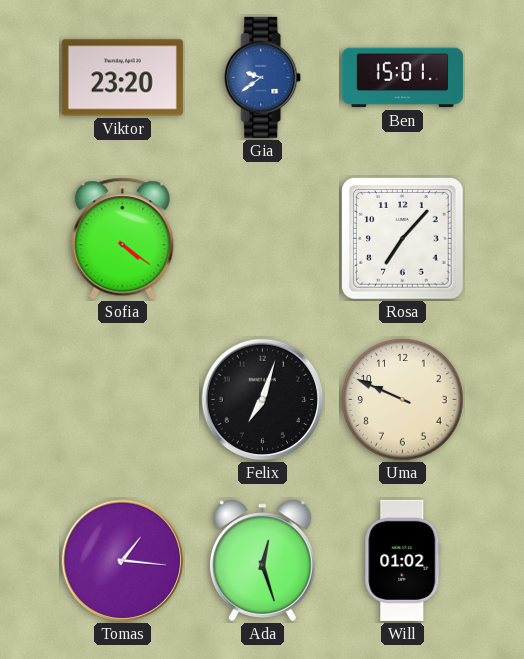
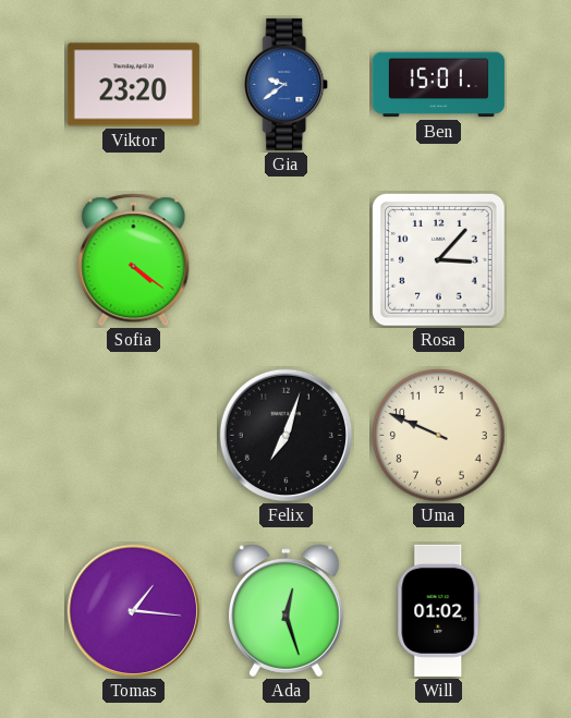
Rosa: 7:07 -> 3:07
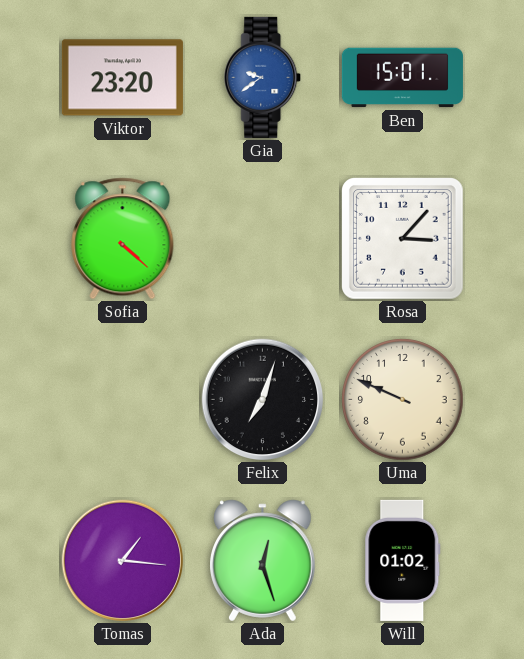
Sofia: 4:21 -> 4:22
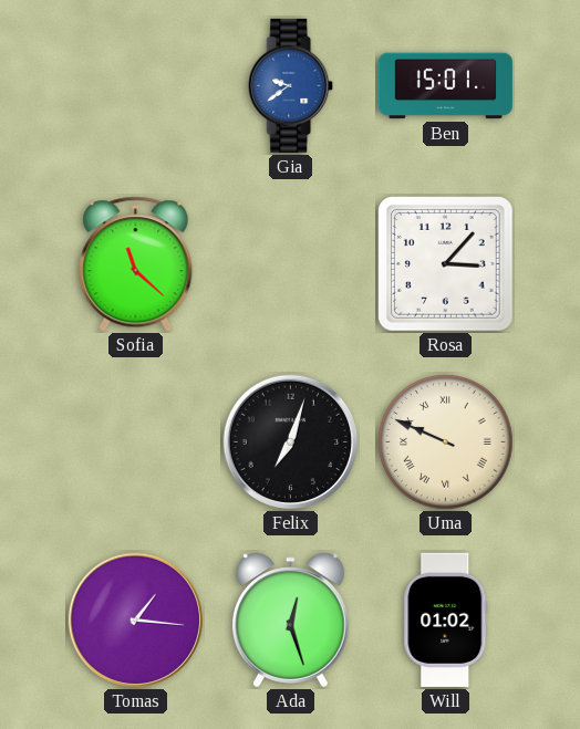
Viktor: 23:20 -> none
Sofia: 4:22 -> 11:22
Uma numerals: Arabic -> Roman
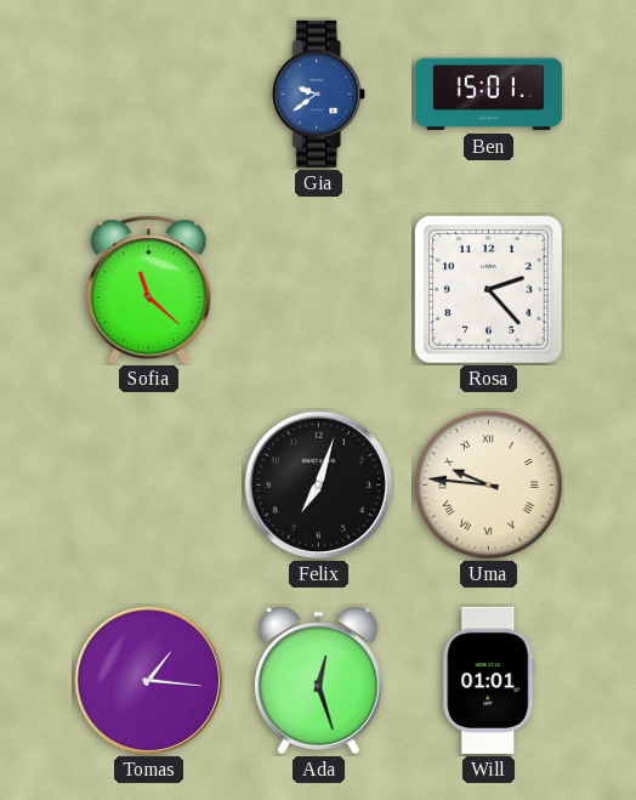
Rosa: 3:07 -> 2:23
Uma: 9:49 -> 9:46
Will: 01:02 -> 01:01
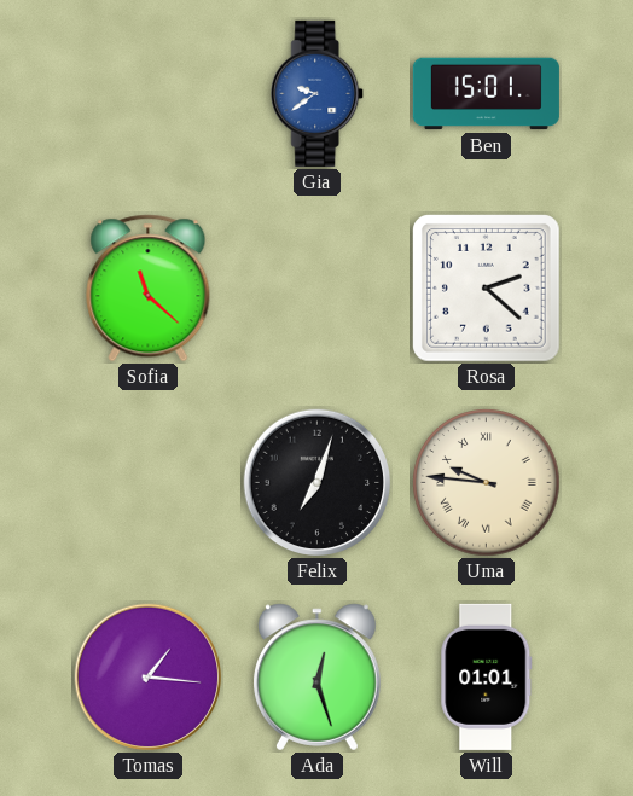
Rosa: 2:23 -> 2:22
